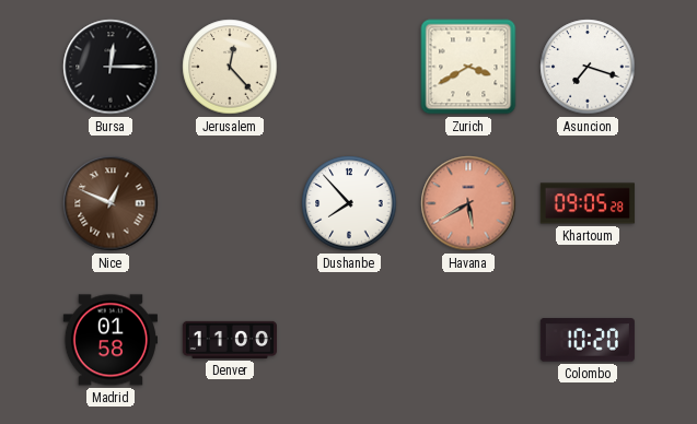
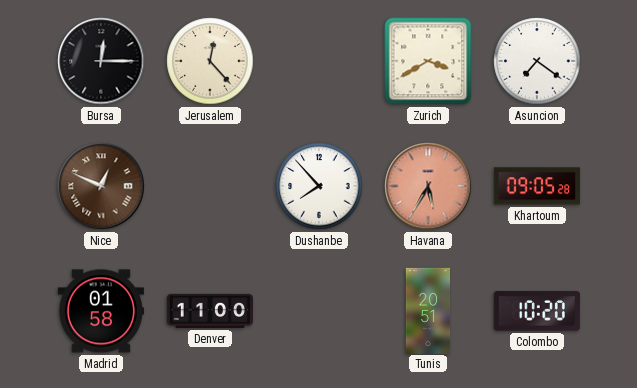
Asuncion: 7:18 -> 7:21
Havana: 5:40 -> 5:35
Tunis: none -> 20:51
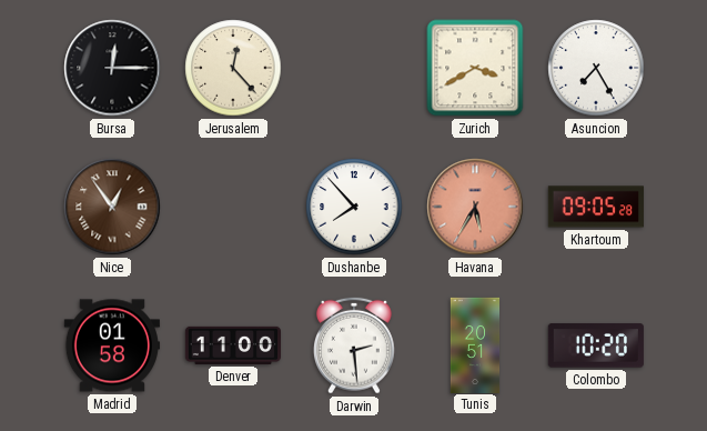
Asuncion: 7:21 -> 7:25
Nice: 12:49 -> 12:54
Darwin: none -> 2:29
